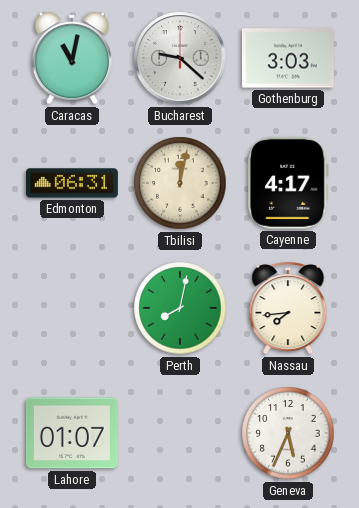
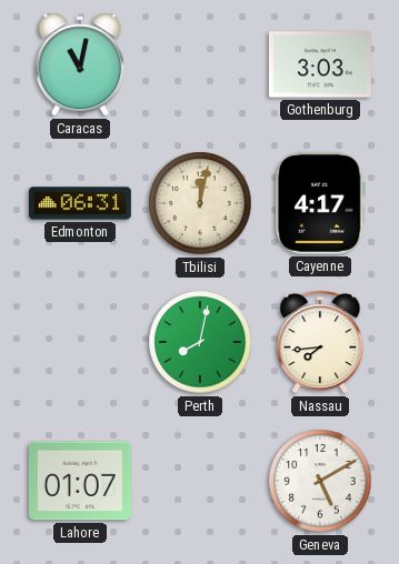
Bucharest: 9:22 -> none
Geneva: 5:34 -> 5:10
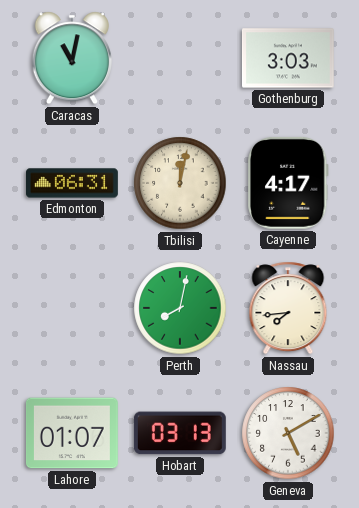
Hobart: none -> 03:13
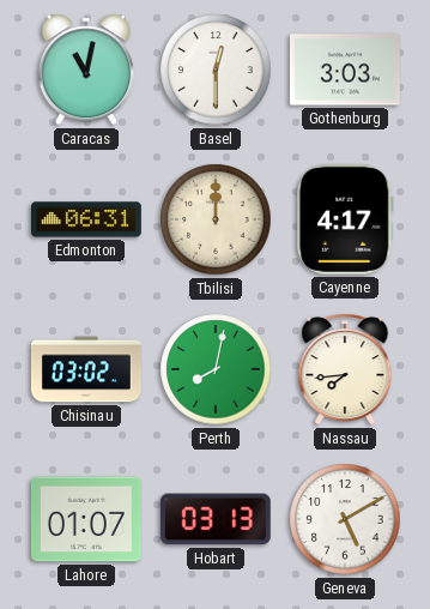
Basel: none -> 12:30
Tbilisi: 12:02 -> 12:00
Chisinau: none -> 03:02
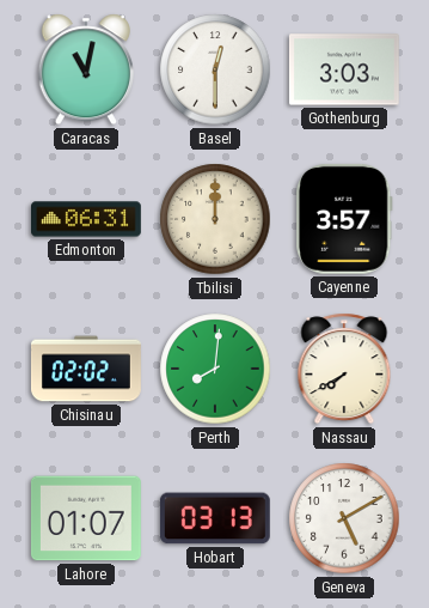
Cayenne: 4:17 -> 3:57
Chisinau: 03:02 -> 02:02
Perth: 8:02 -> 8:01
Nassau: 7:44 -> 7:40
